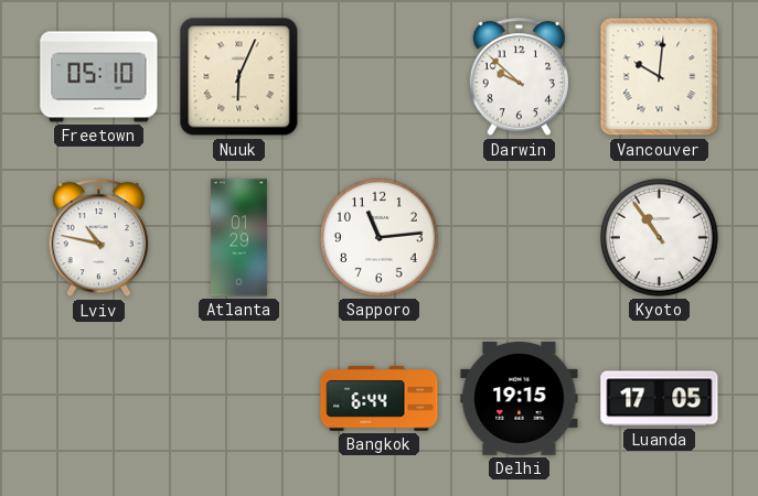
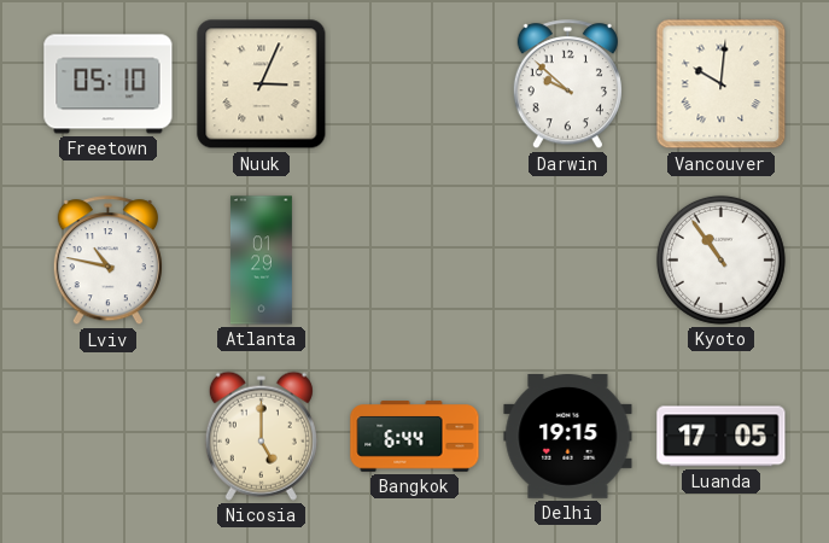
Nuuk: 6:04 -> 3:04
Sapporo: 11:14 -> none
Nicosia: none -> 5:00
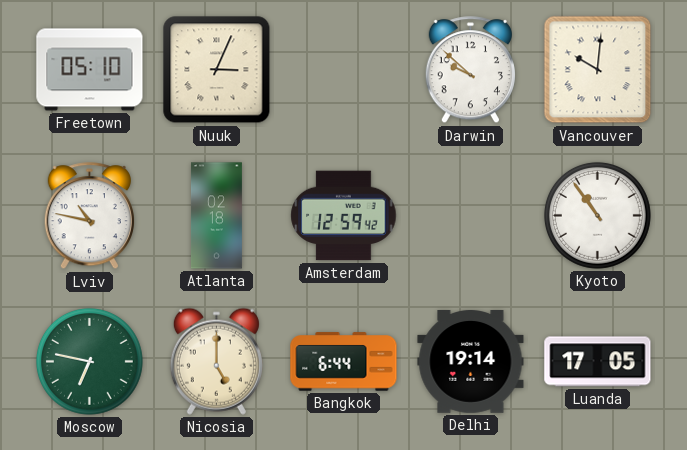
Atlanta: 01:29 -> 02:18
Amsterdam: none -> 12:59
Moscow: none -> 6:47
Delhi: 19:15 -> 19:14
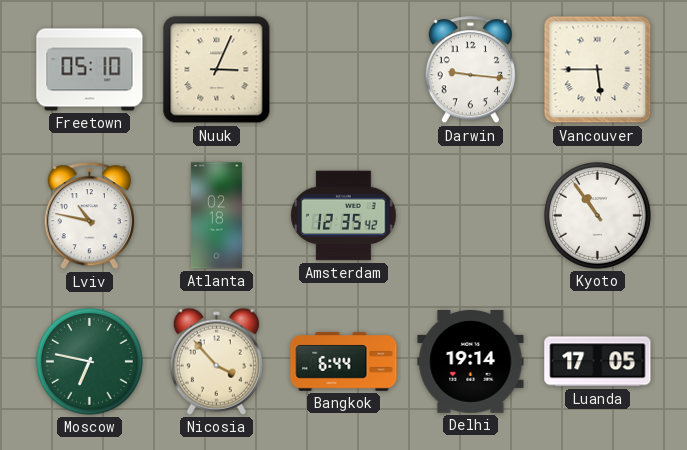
Darwin: 9:52 -> 9:16
Vancouver: 10:01 -> 5:45
Amsterdam: 12:59 -> 12:35
Nicosia: 5:00 -> 3:53
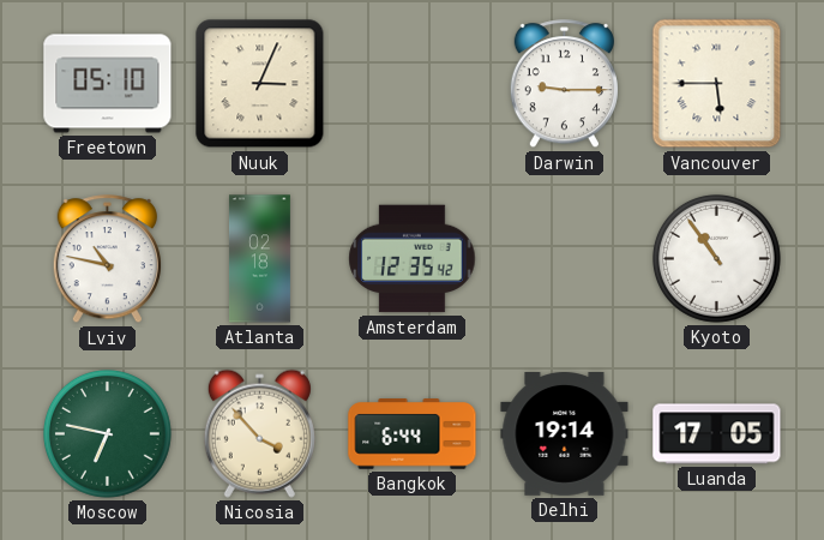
Darwin: 9:16 -> 9:15
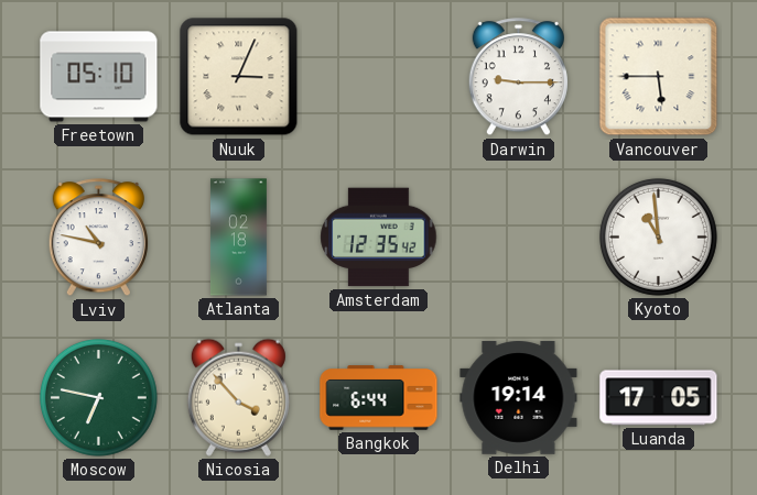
Kyoto: 10:54 -> 10:59
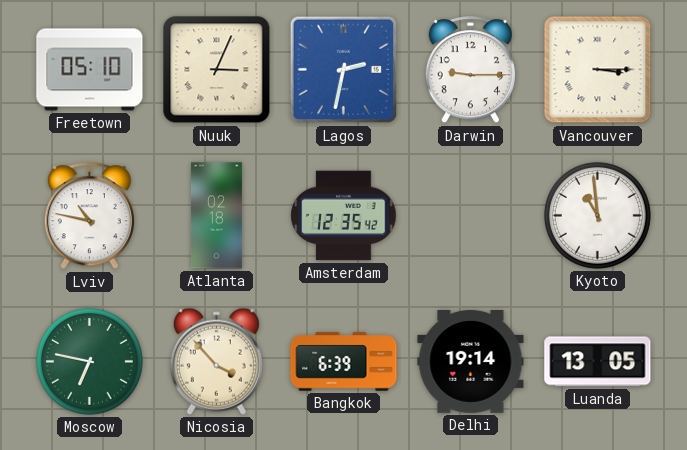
Lagos: none -> 2:32
Vancouver: 5:45 -> 3:15
Bangkok: 6:44 -> 6:39
Luanda: 17:05 -> 13:05
